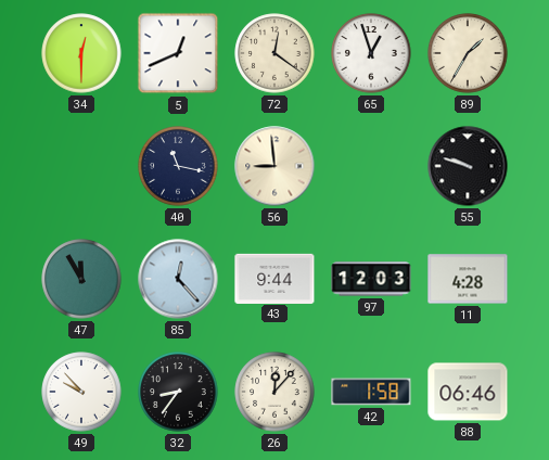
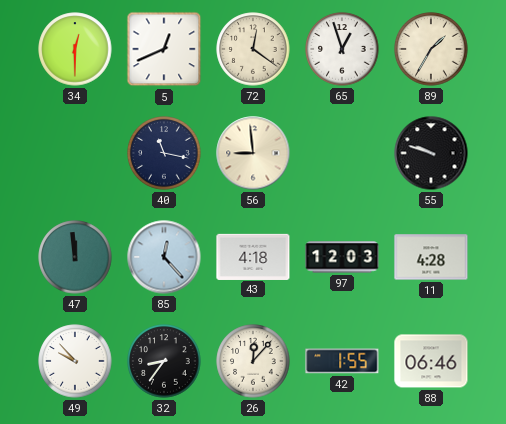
47: 11:55 -> 11:59
43: 9:44 -> 4:18
42: 1:58 -> 1:55
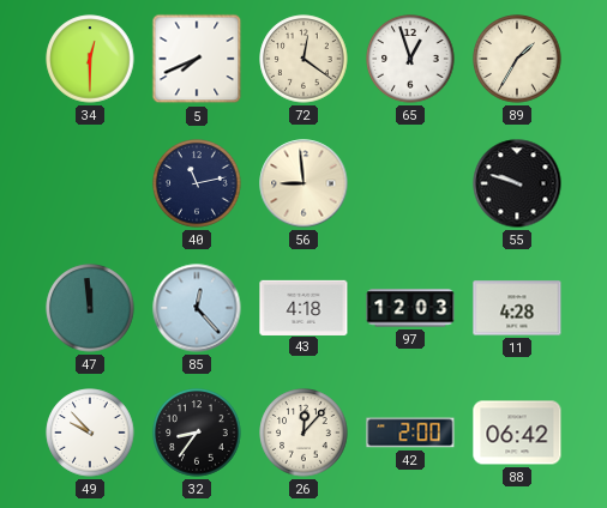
5: 12:41 -> 7:41
40: 11:17 -> 11:13
42: 1:55 -> 2:00
88: 06:46 -> 06:42
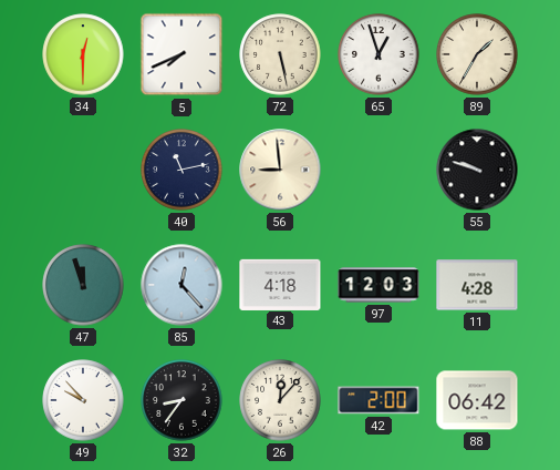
72: 12:21 -> 5:28
47: 11:59 -> 11:57
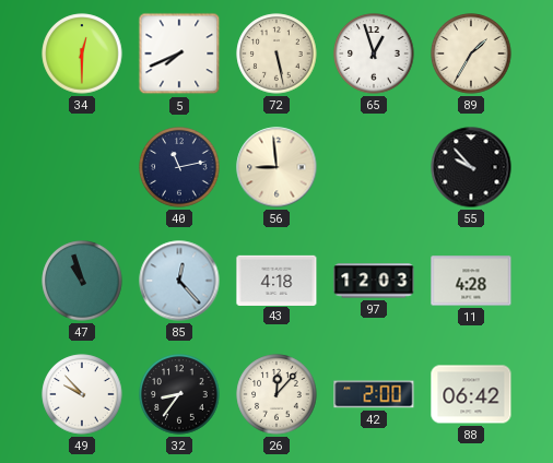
55: 9:48 -> 9:53
47: 11:57 -> 10:57
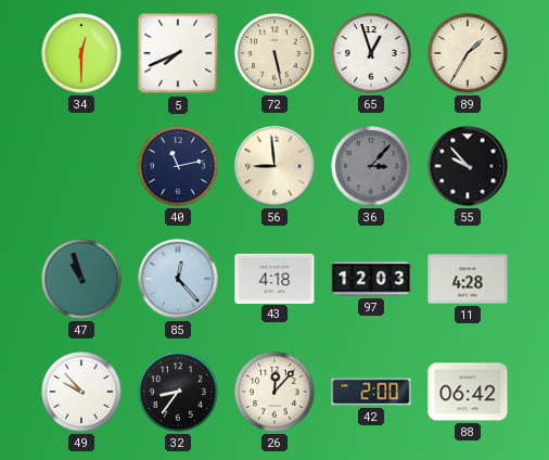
36: none -> 3:07
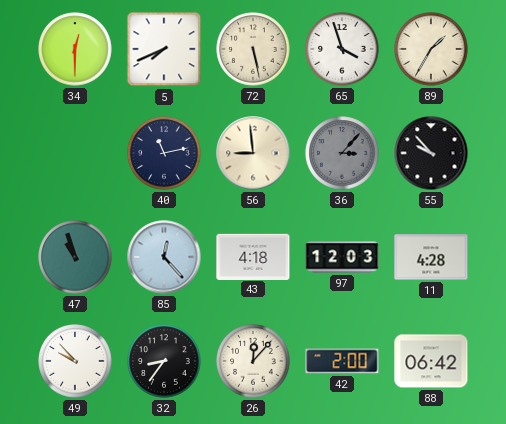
65: 12:57 -> 3:57
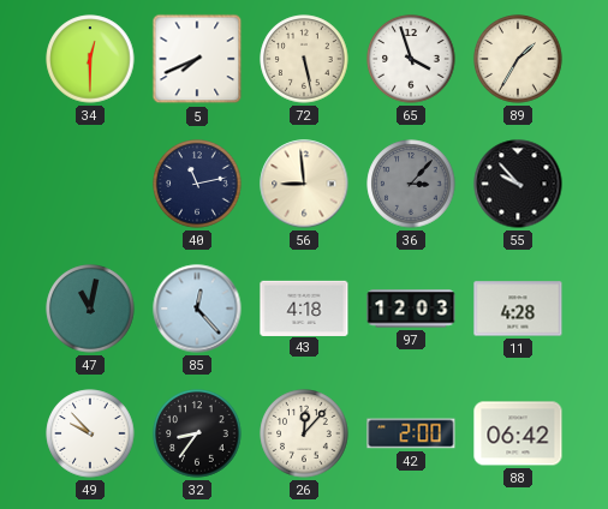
47: 10:57 -> 11:02
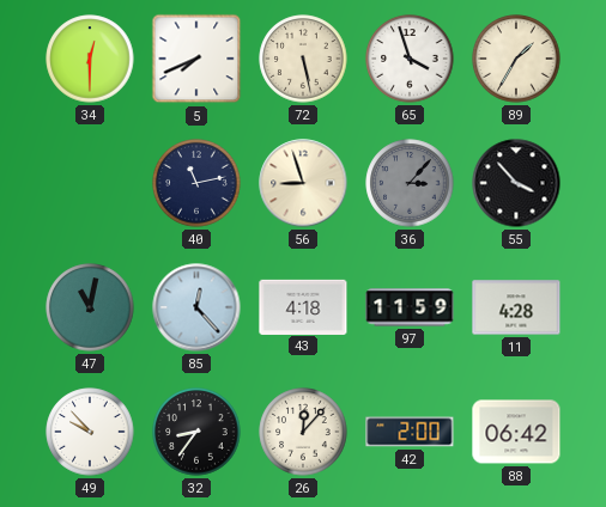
56: 8:59 -> 8:57
55: 9:53 -> 3:53
97: 12:03 -> 11:59
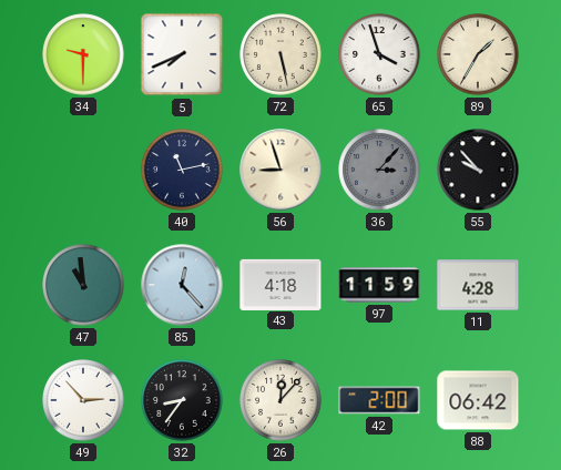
34: 12:30 -> 9:30
55: 3:53 -> 9:53
47: 11:02 -> 10:59
49: 9:53 -> 2:53
